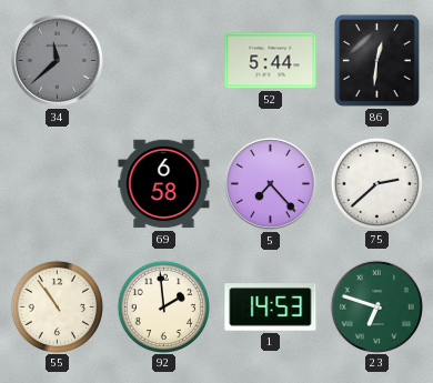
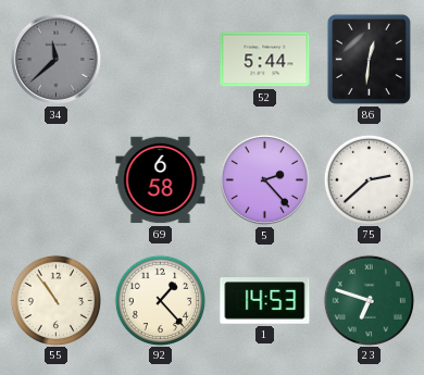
5: 7:23 -> 2:23
92: 1:59 -> 1:23
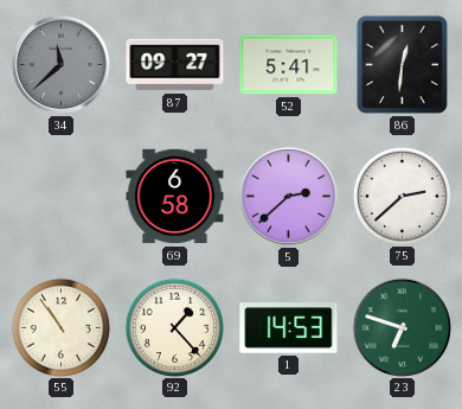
87: none -> 09:27
52: 5:44 -> 5:41
5: 2:23 -> 2:38
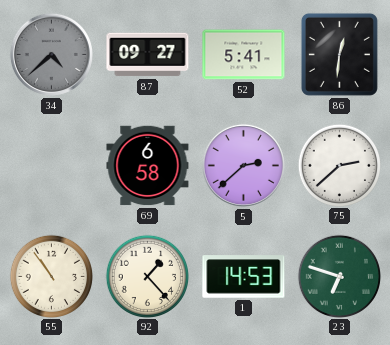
34: 11:38 -> 4:38
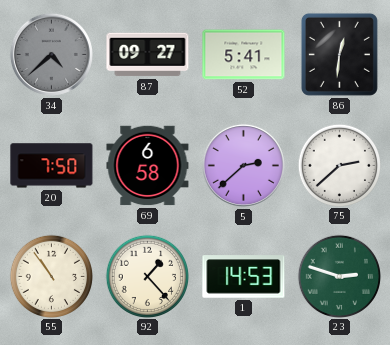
20: none -> 7:50
23: 6:48 -> 2:48
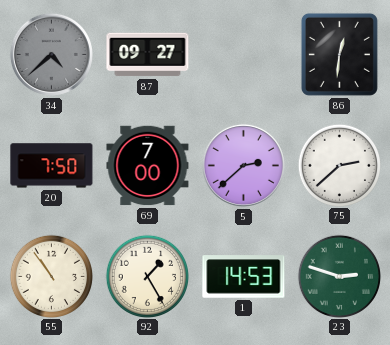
52: 5:41 -> none
69: 6:58 -> 7:00
92: 1:23 -> 1:25
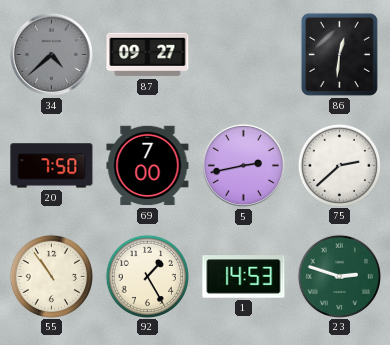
5: 2:38 -> 2:43
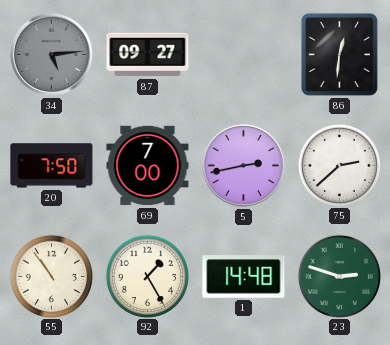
34: 4:38 -> 5:14
1: 14:53 -> 14:48
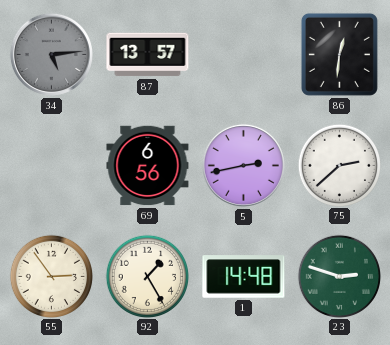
87: 09:27 -> 13:57
20: 7:50 -> none
69: 7:00 -> 6:56
55: 10:54 -> 2:54
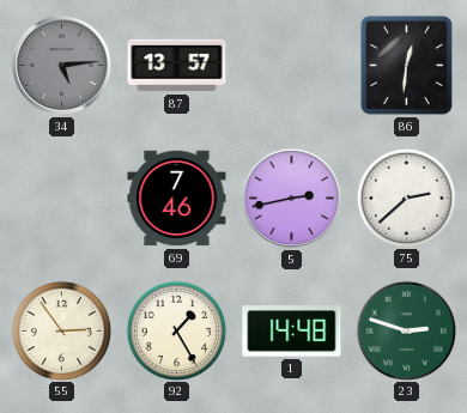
69: 6:56 -> 7:46
